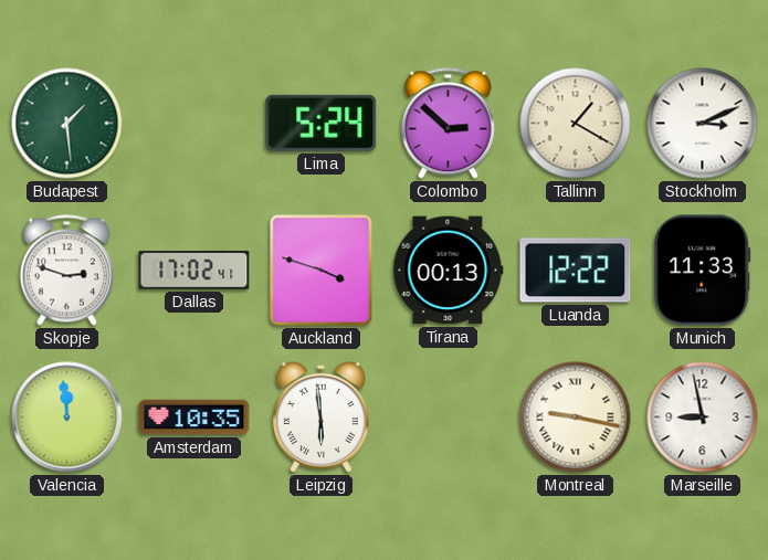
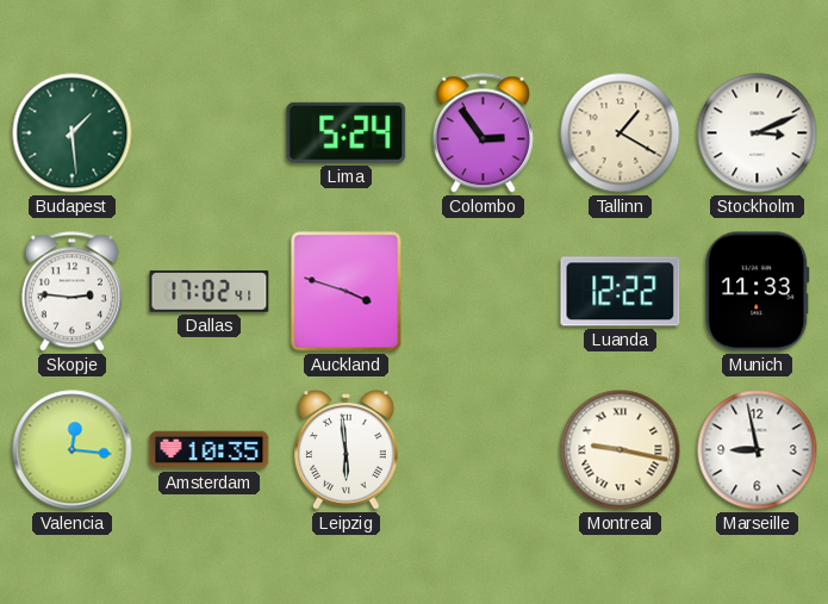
Colombo: 2:52 -> 2:54
Skopje: 2:48 -> 2:46
Tirana: 00:13 -> none
Valencia: 11:59 -> 12:16
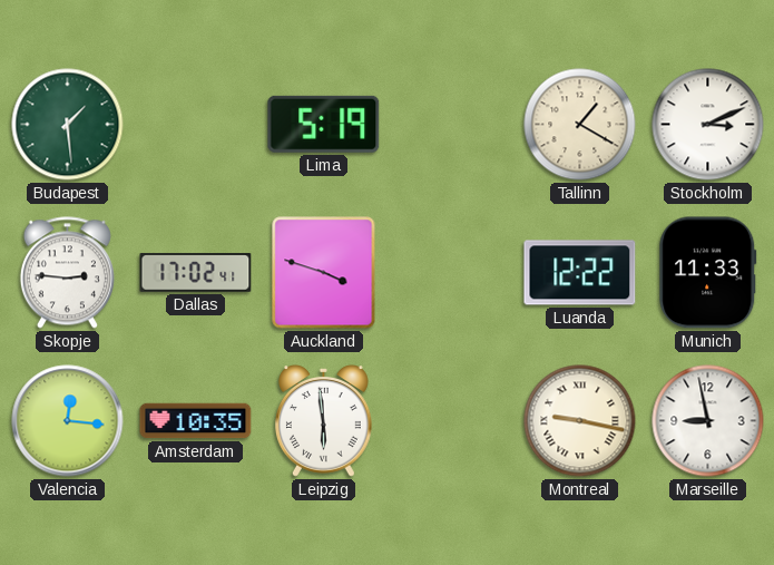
Lima: 5:24 -> 5:19
Colombo: 2:54 -> none
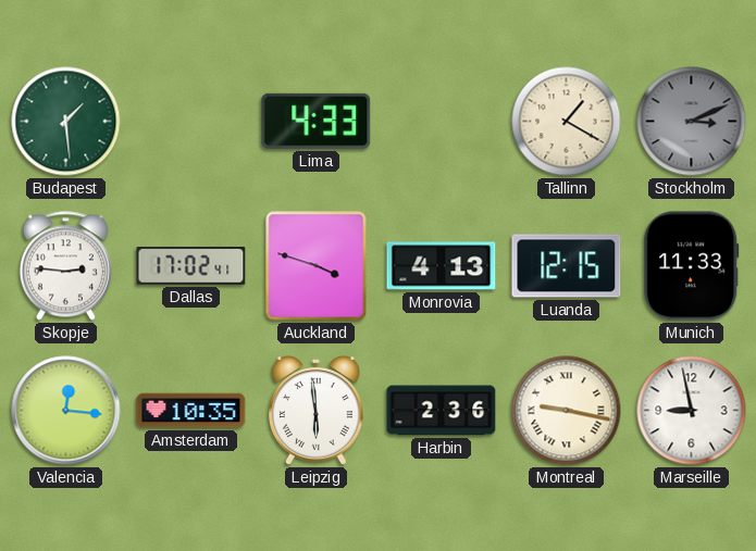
Lima: 5:19 -> 4:33
Stockholm dial: white -> grey
Monrovia: none -> 4:13
Luanda: 12:22 -> 12:15
Harbin: none -> 2:36
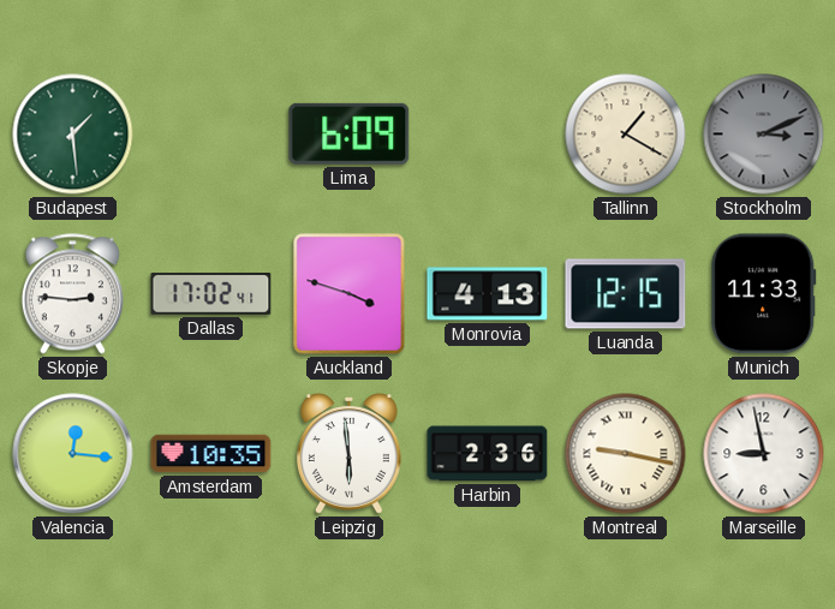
Lima: 4:33 -> 6:09
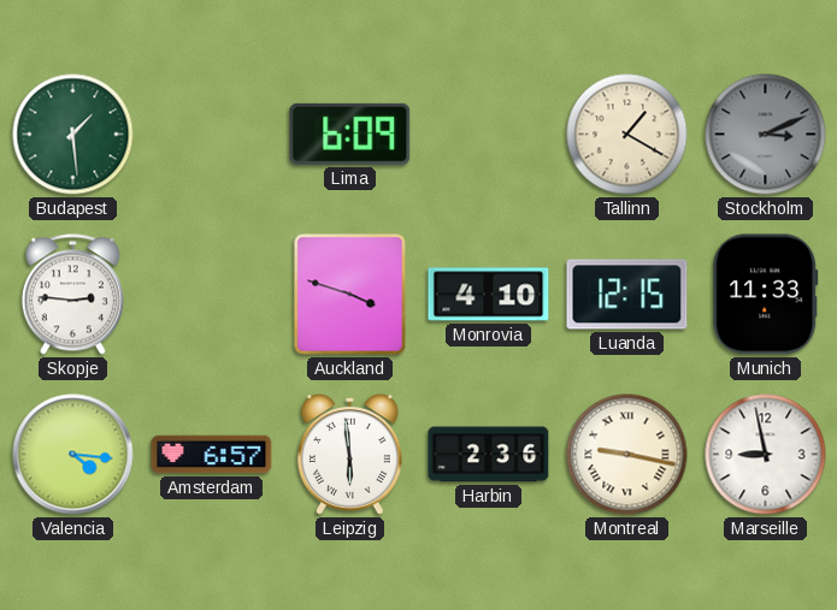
Dallas: 17:02 -> none
Monrovia: 4:13 -> 4:10
Valencia: 12:16 -> 4:16
Amsterdam: 10:35 -> 6:57
